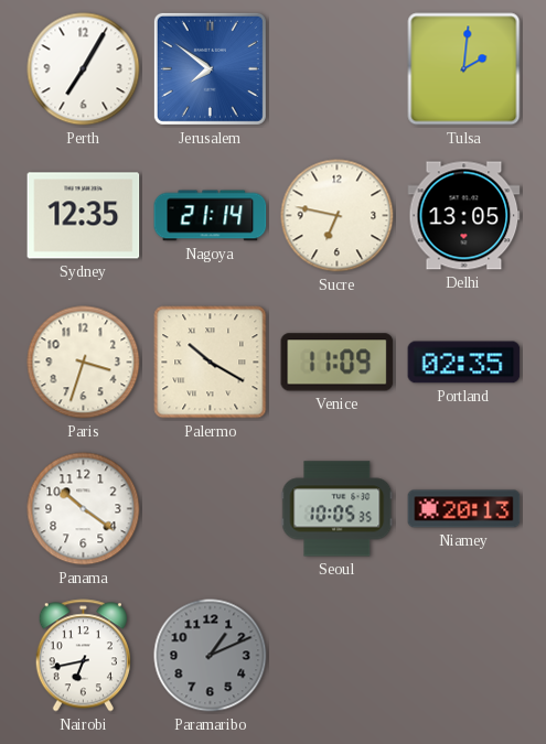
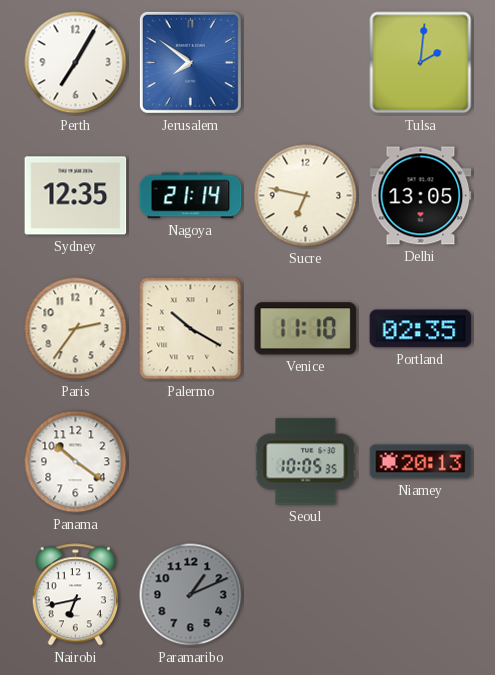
Paris: 3:33 -> 2:36
Venice: 11:09 -> 11:10
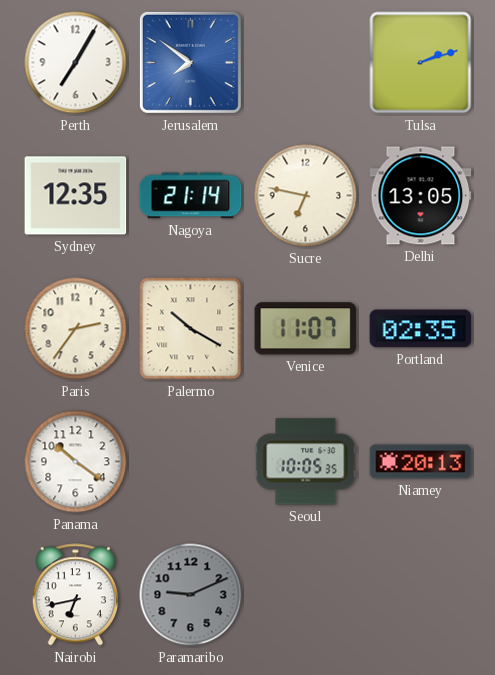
Tulsa: 2:01 -> 2:12
Venice: 11:10 -> 11:07
Paramaribo: 1:11 -> 9:11
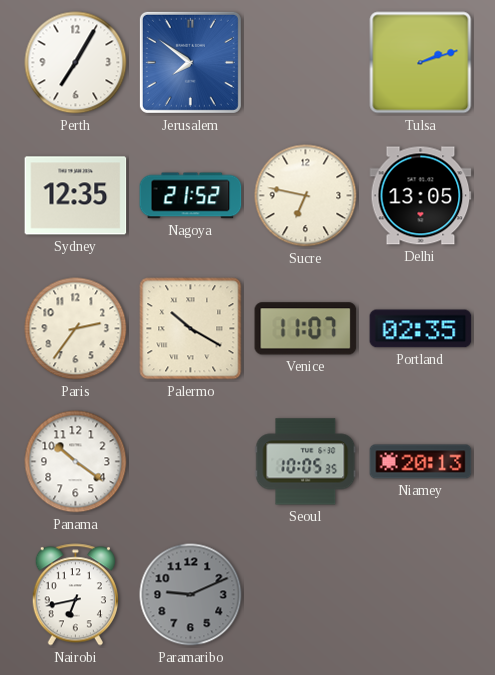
Nagoya: 21:14 -> 21:52
